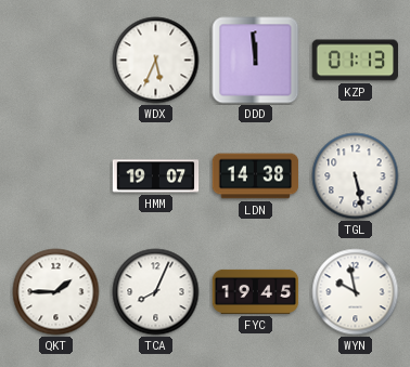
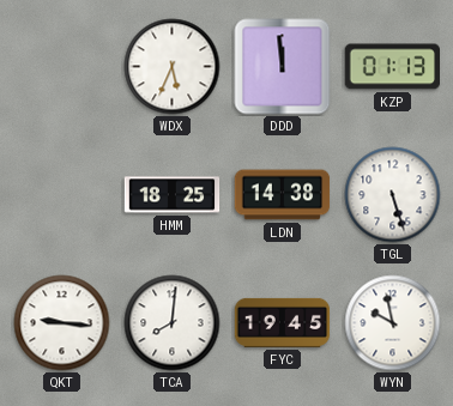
HMM: 19:07 -> 18:25
TGL: 5:28 -> 5:27
QKT: 1:45 -> 9:16
TCA: 8:04 -> 8:01
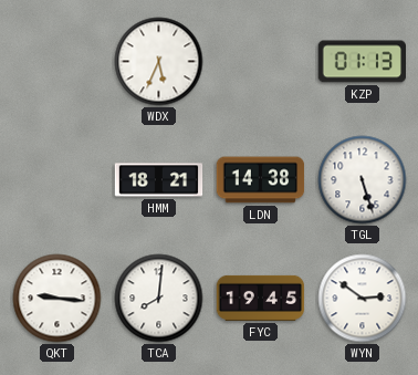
DDD: 11:59 -> none
HMM: 18:25 -> 18:21
WYN: 9:58 -> 2:51
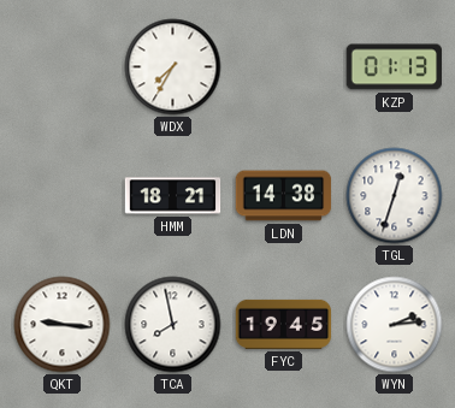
WDX: 5:34 -> 7:35
TGL: 5:27 -> 12:33
TCA: 8:01 -> 7:58
WYN: 2:51 -> 2:14
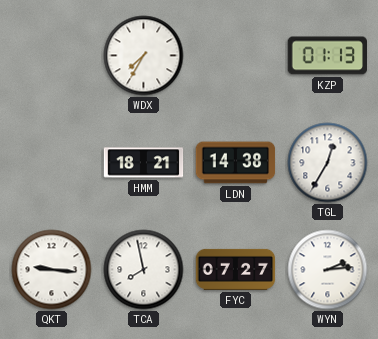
TGL: 12:33 -> 12:35
FYC: 19:45 -> 07:27
